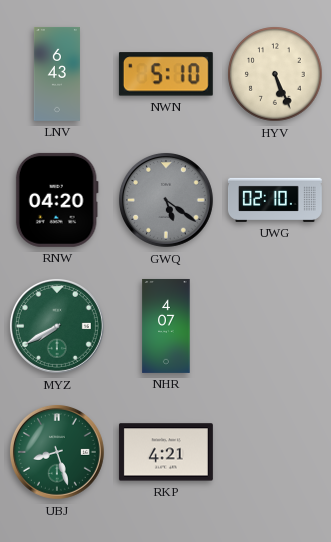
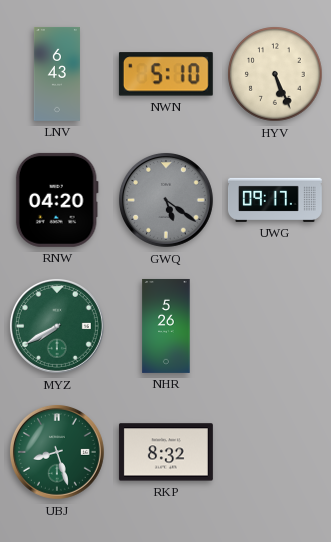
UWG: 02:10 -> 09:17
NHR: 4:07 -> 5:26
RKP: 4:21 -> 8:32
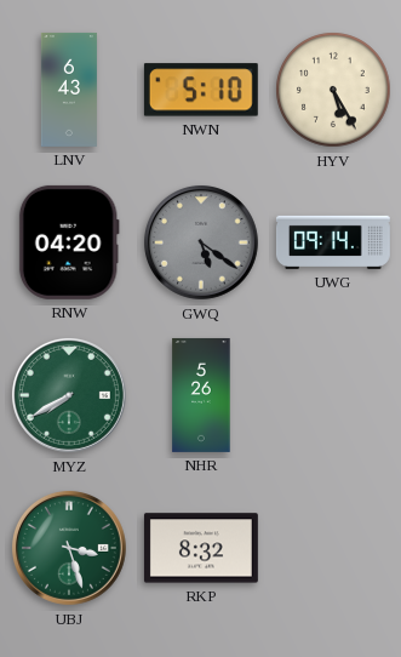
HYV: 5:26 -> 5:25
UWG: 09:17 -> 09:14
UBJ: 8:27 -> 3:27
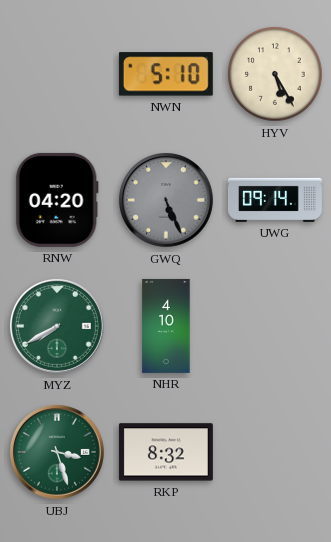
LNV: 6:43 -> none
GWQ: 5:21 -> 5:26
NHR: 5:26 -> 4:10
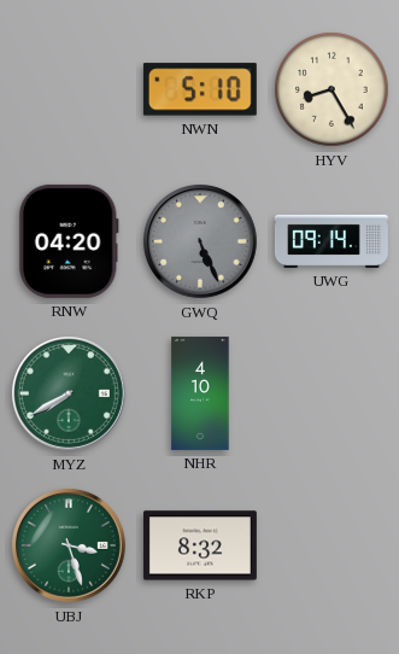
HYV: 5:25 -> 8:25
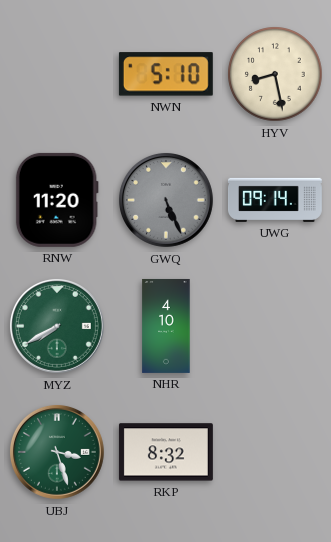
HYV: 8:25 -> 8:28
RNW: 04:20 -> 11:20
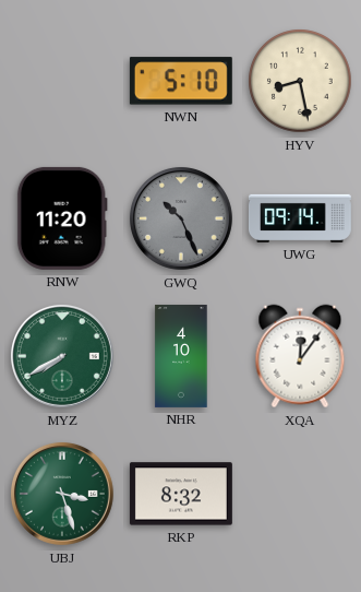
GWQ: 5:26 -> 10:26
XQA: none -> 12:06
